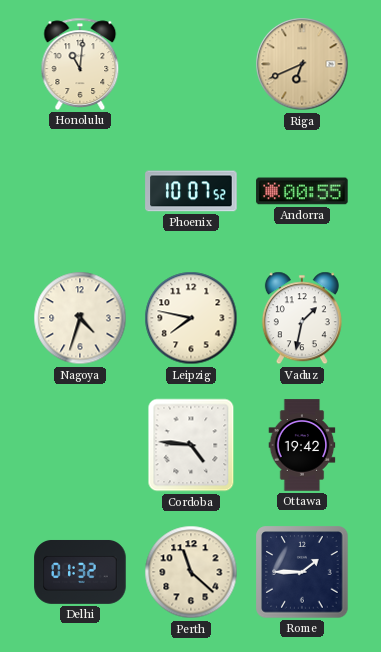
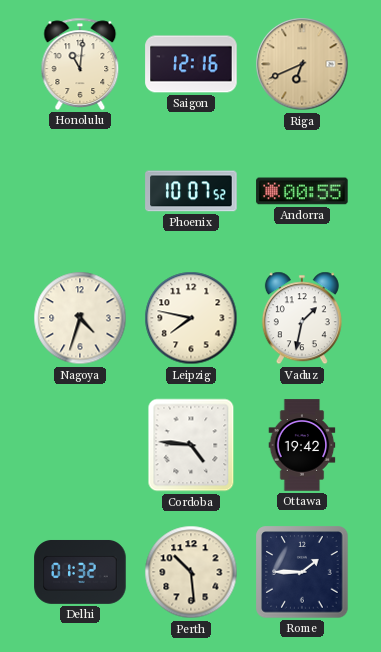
Saigon: none -> 12:16
Perth: 11:22 -> 10:29
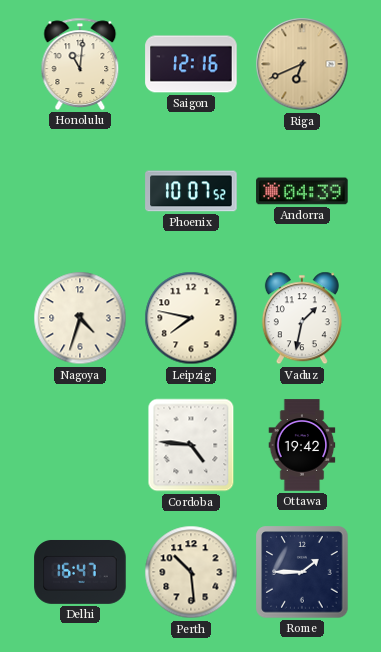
Andorra: 00:55 -> 04:39
Delhi: 01:32 -> 16:47
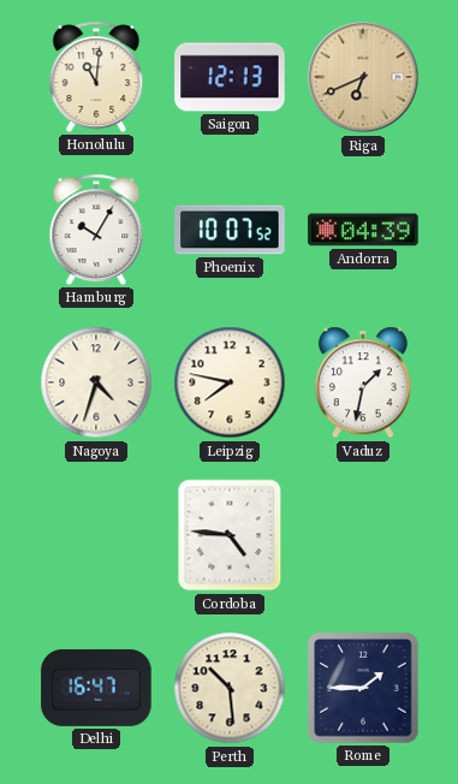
Saigon: 12:16 -> 12:13
Hamburg: none -> 10:05
Ottawa: 19:42 -> none
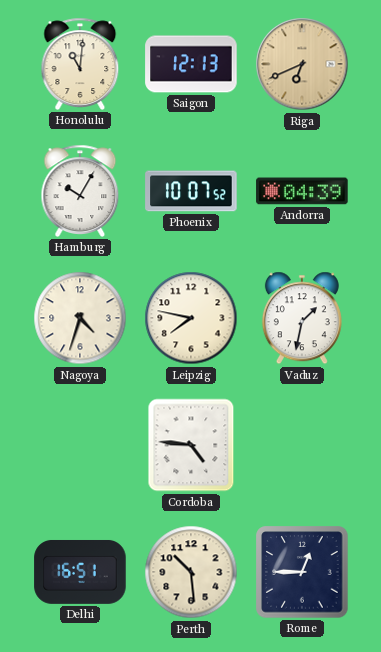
Delhi: 16:47 -> 16:51
Rome: 1:45 -> 12:45
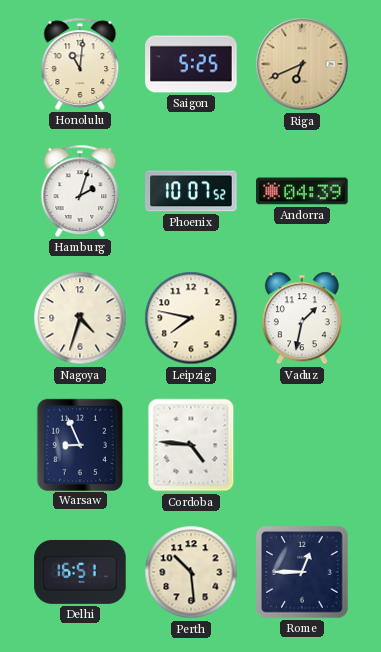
Saigon: 12:13 -> 5:25
Hamburg: 10:05 -> 2:03
Warsaw: none -> 8:56
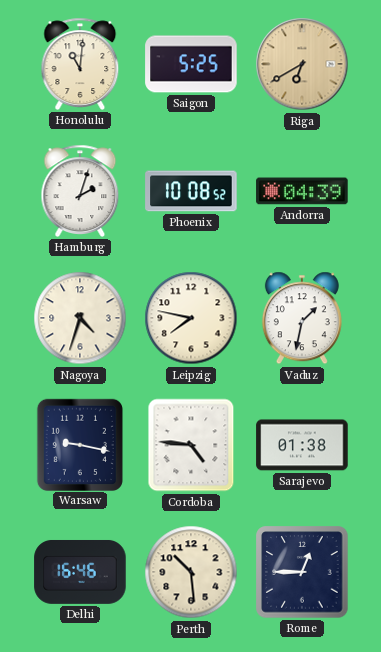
Riga: 6:41 -> 6:40
Phoenix: 10:07 -> 10:08
Warsaw: 8:56 -> 9:17
Sarajevo: none -> 01:38
Delhi: 16:51 -> 16:46
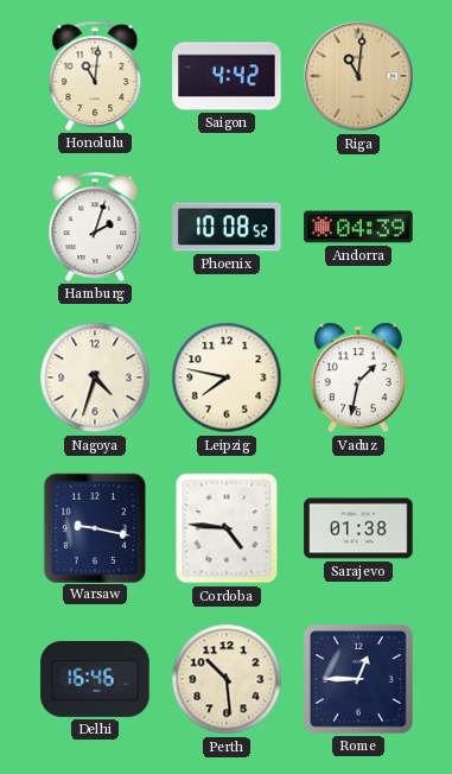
Saigon: 5:25 -> 4:42
Riga: 6:40 -> 11:01
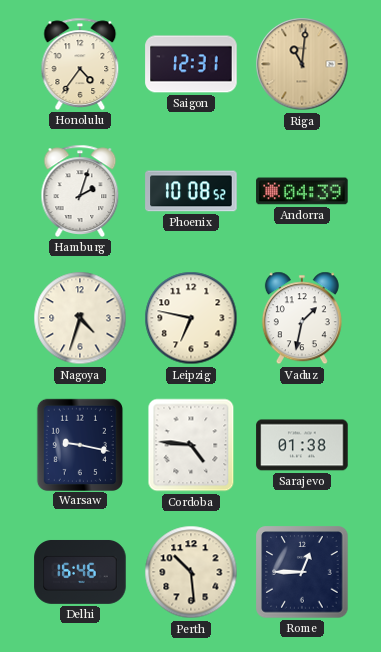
Honolulu: 11:01 -> 4:36
Saigon: 4:42 -> 12:31
Leipzig: 7:47 -> 6:47
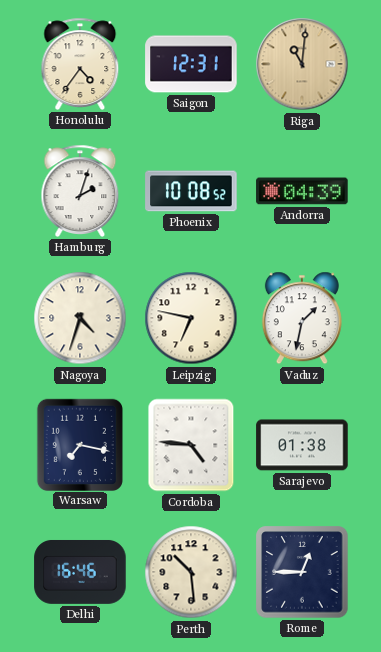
Warsaw: 9:17 -> 7:17
